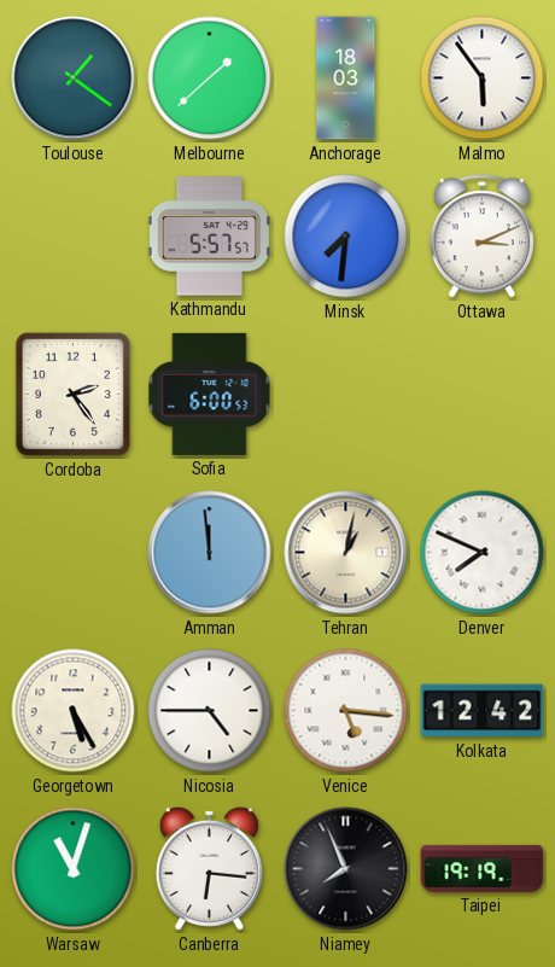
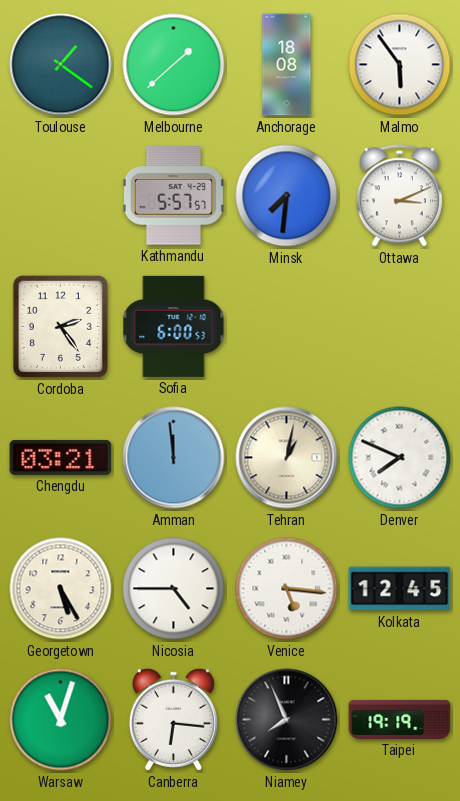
Anchorage: 18:03 -> 18:08
Chengdu: none -> 03:21
Kolkata: 12:42 -> 12:45
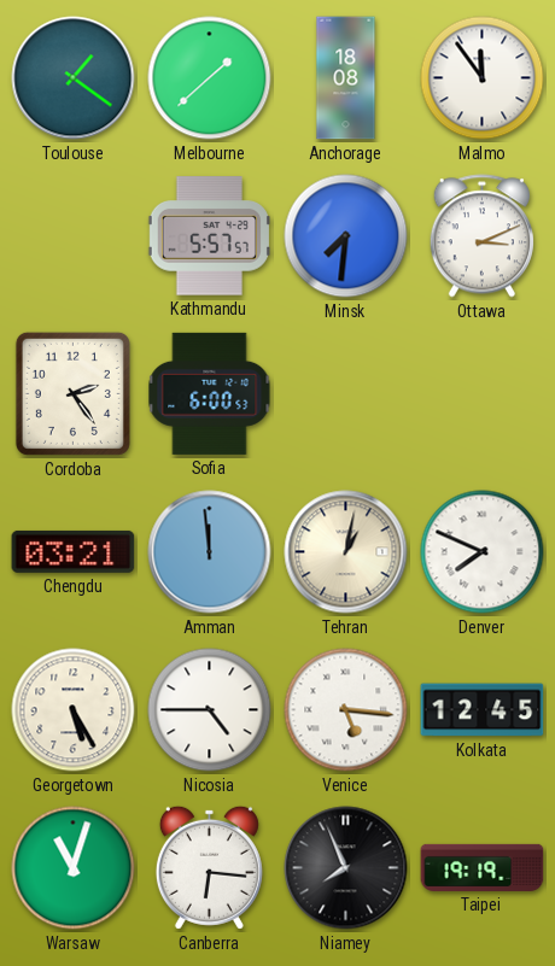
Malmo: 5:54 -> 11:54
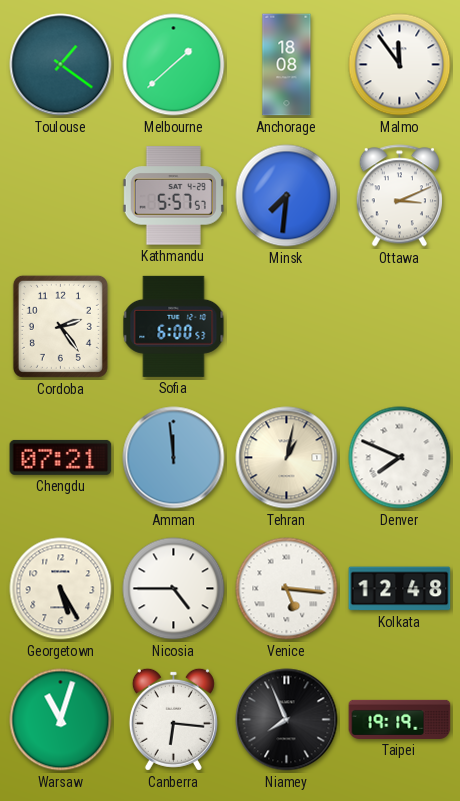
Chengdu: 03:21 -> 07:21
Kolkata: 12:45 -> 12:48
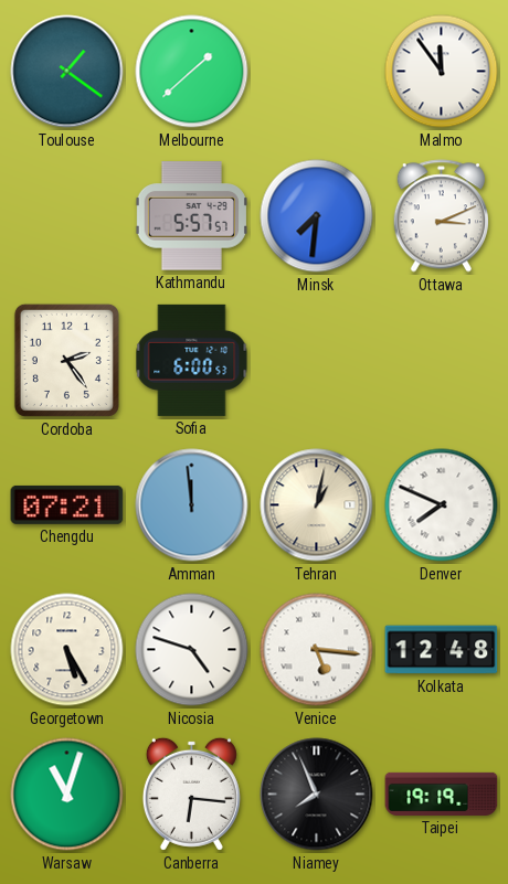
Anchorage: 18:08 -> none
Nicosia: 4:45 -> 4:48
